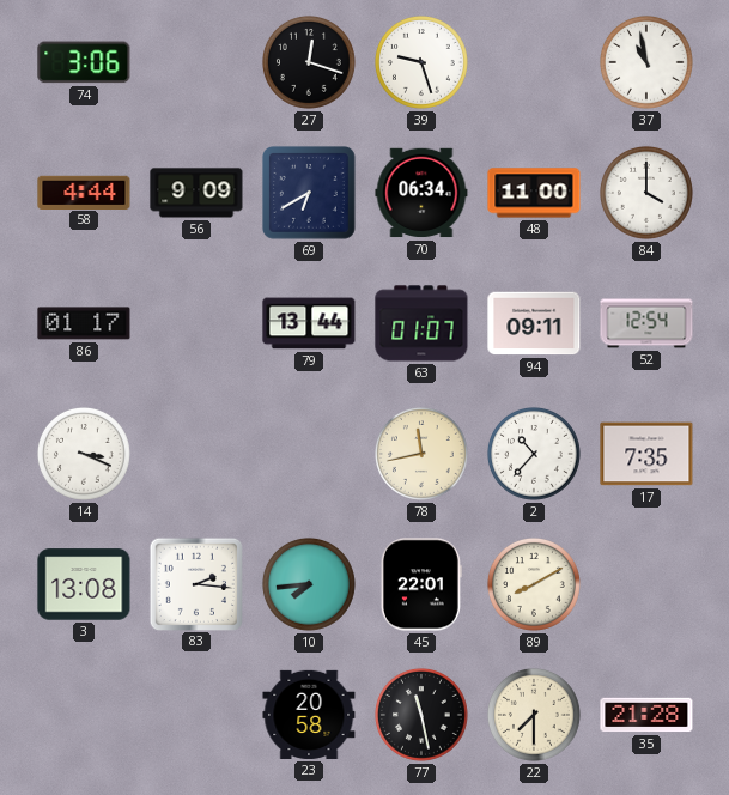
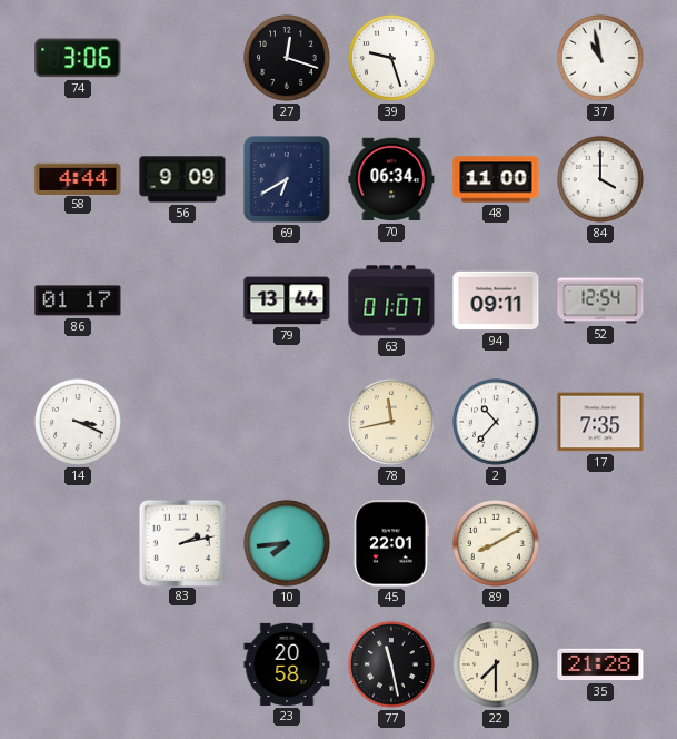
3: 13:08 -> none
83: 2:16 -> 2:13
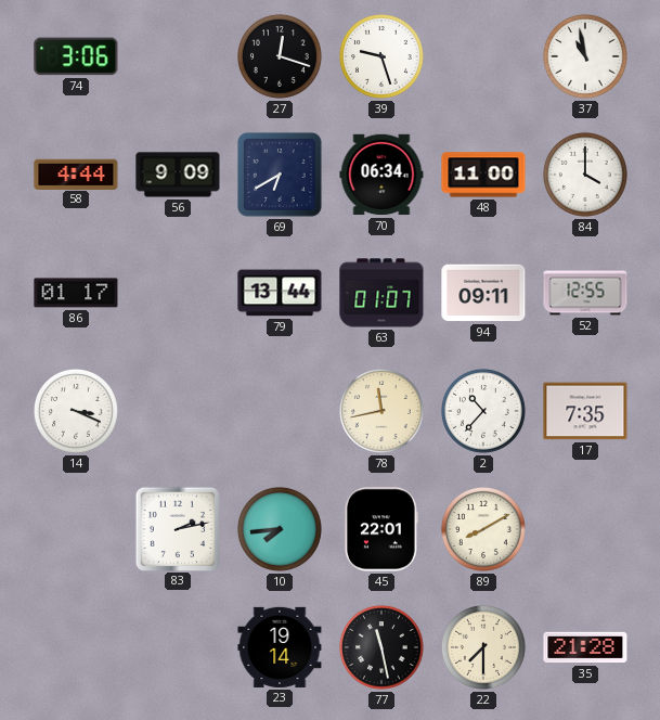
52: 12:54 -> 12:55
23: 20:58 -> 19:14
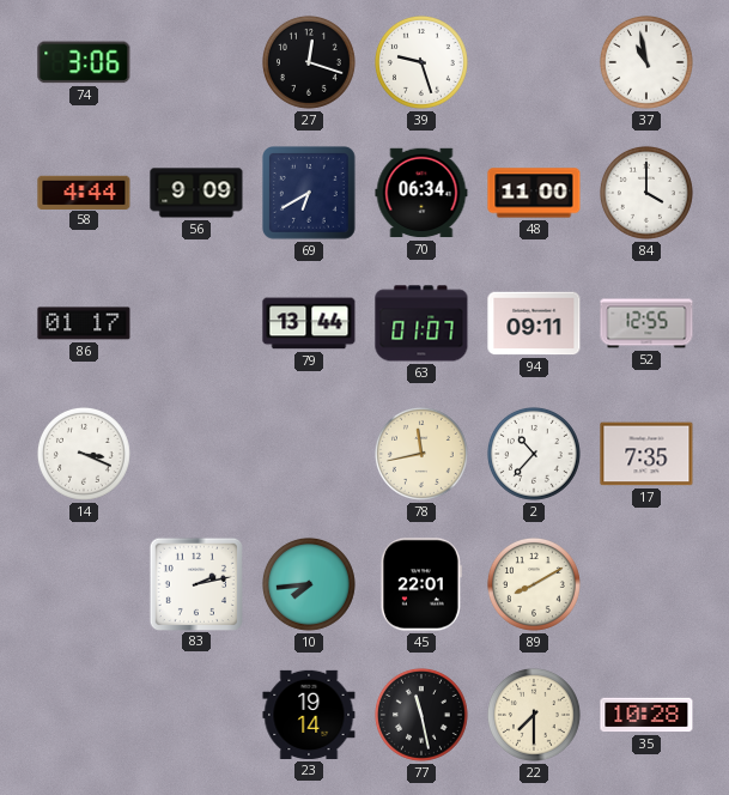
35: 21:28 -> 10:28
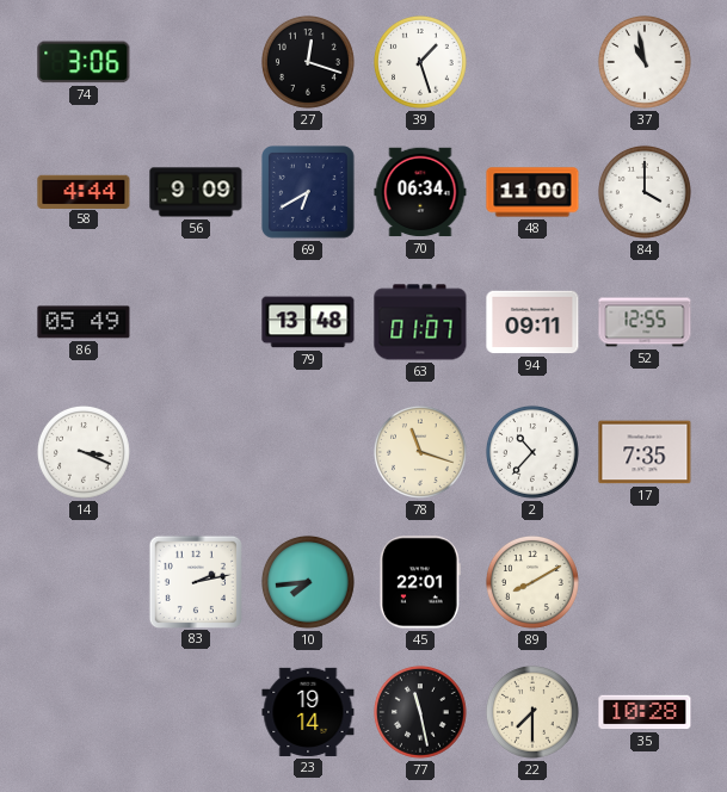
39: 9:27 -> 1:27
86: 01:17 -> 05:49
79: 13:44 -> 13:48
78: 11:43 -> 11:18
